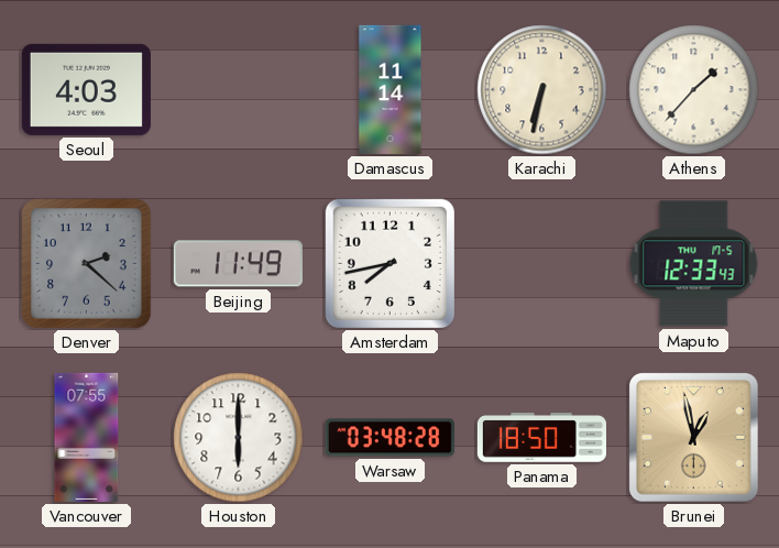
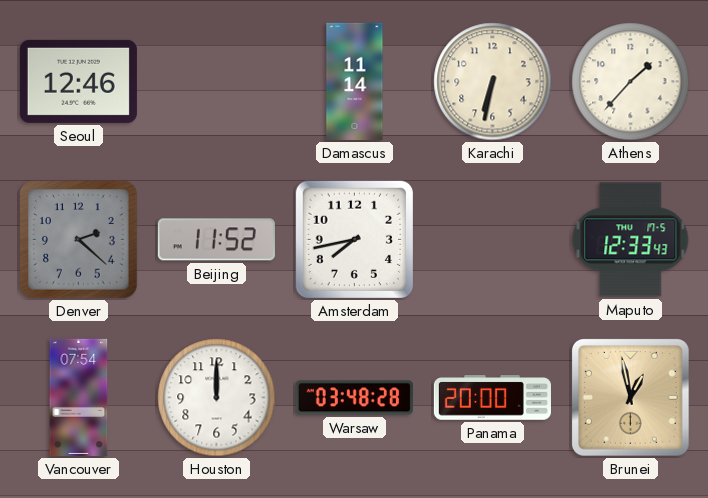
Seoul: 4:03 -> 12:46
Beijing: 11:49 -> 11:52
Vancouver: 07:55 -> 07:54
Houston: 6:00 -> 12:00
Panama: 18:50 -> 20:00
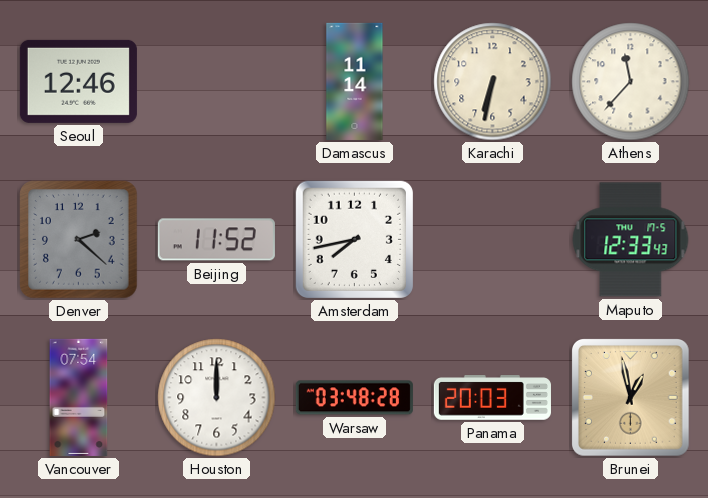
Athens: 1:37 -> 11:37
Panama: 20:00 -> 20:03
